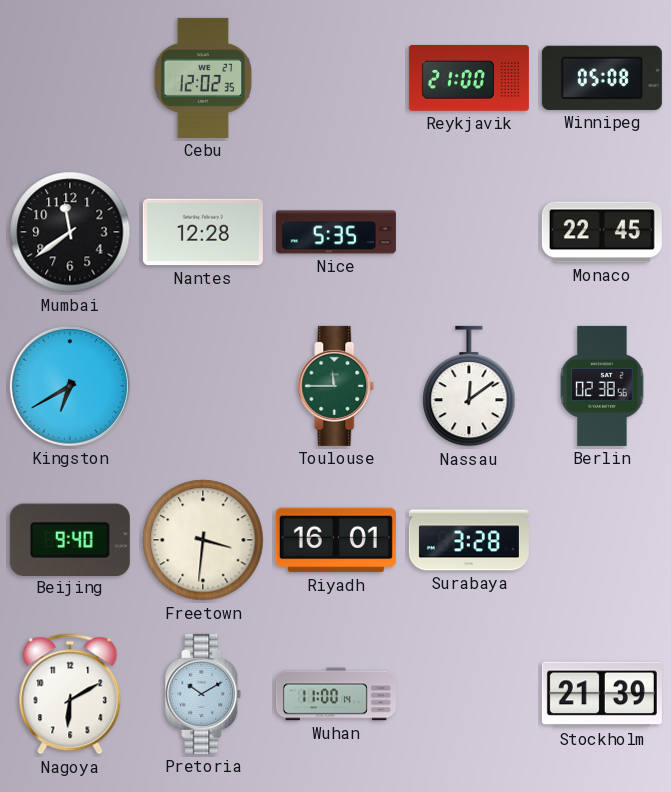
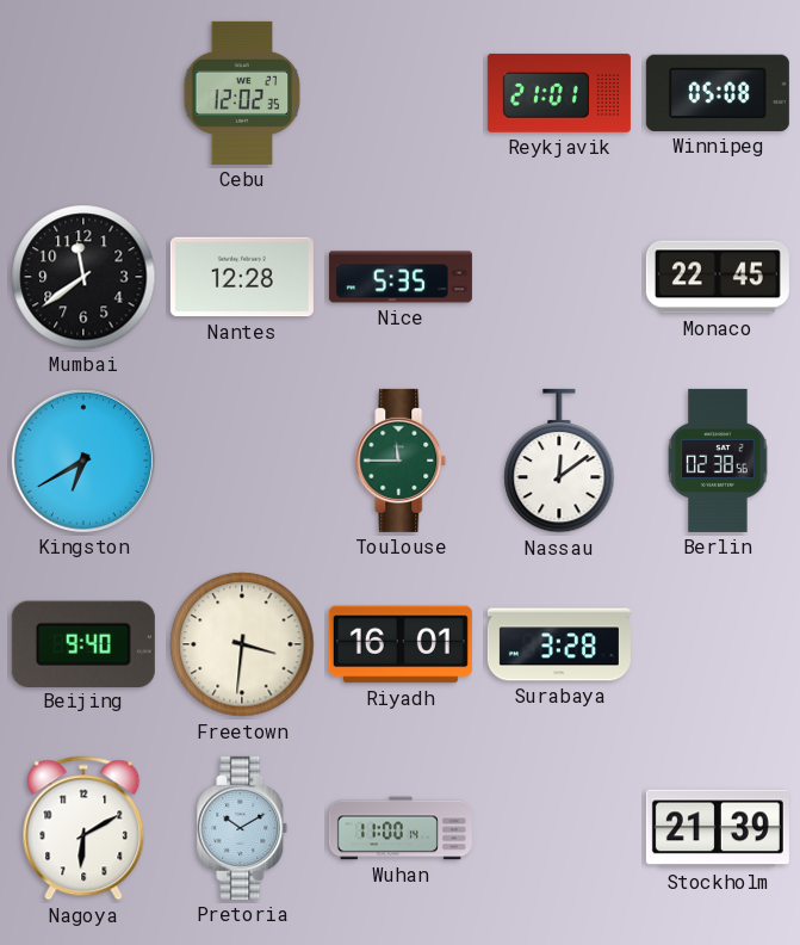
Reykjavik: 21:00 -> 21:01
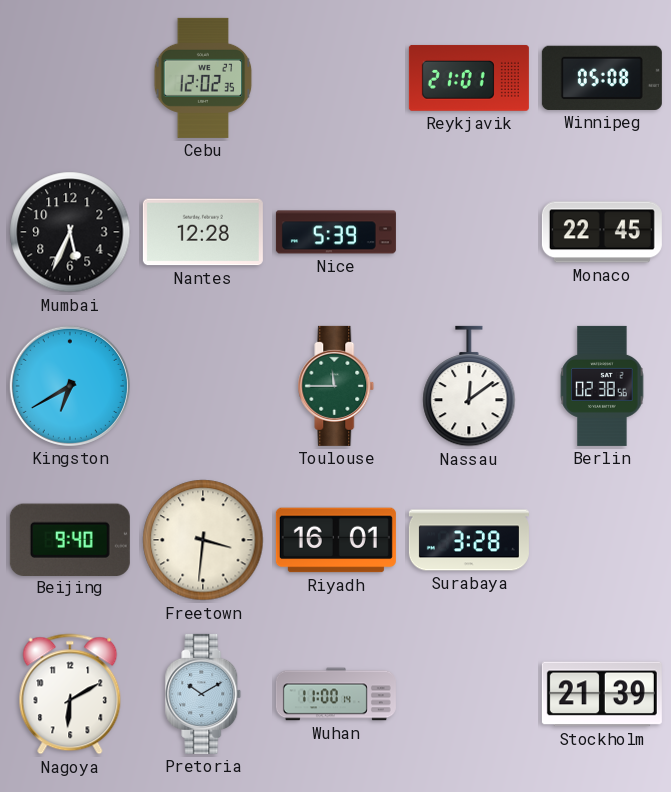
Mumbai: 11:39 -> 5:34
Nice: 5:35 -> 5:39
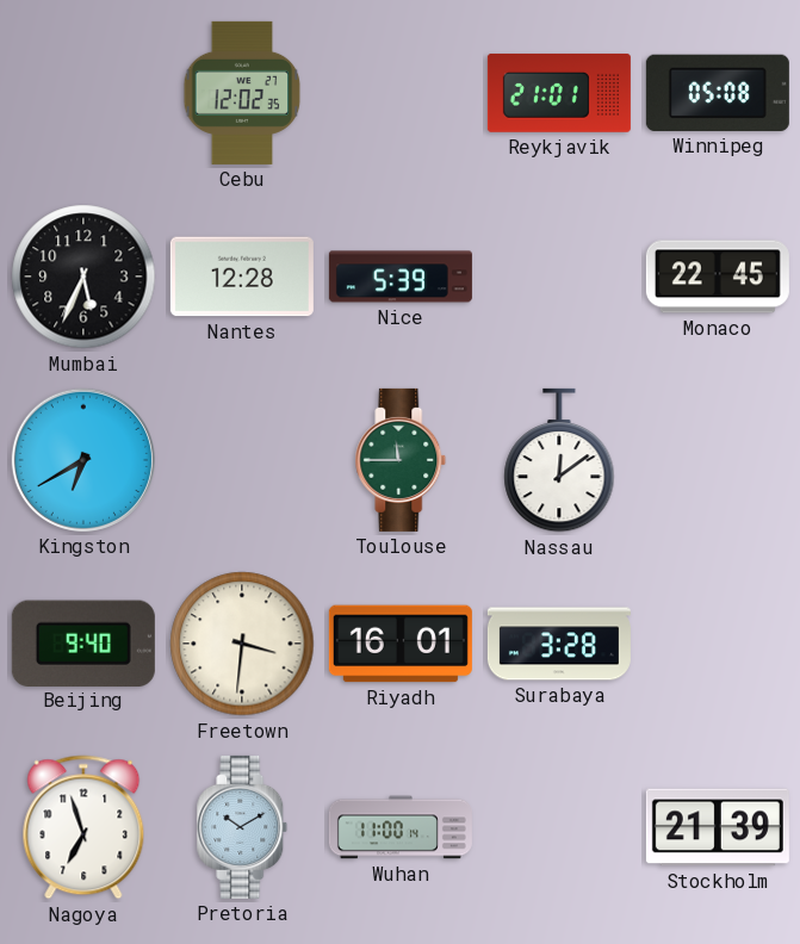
Berlin: 02:38 -> none
Nagoya: 6:10 -> 6:57
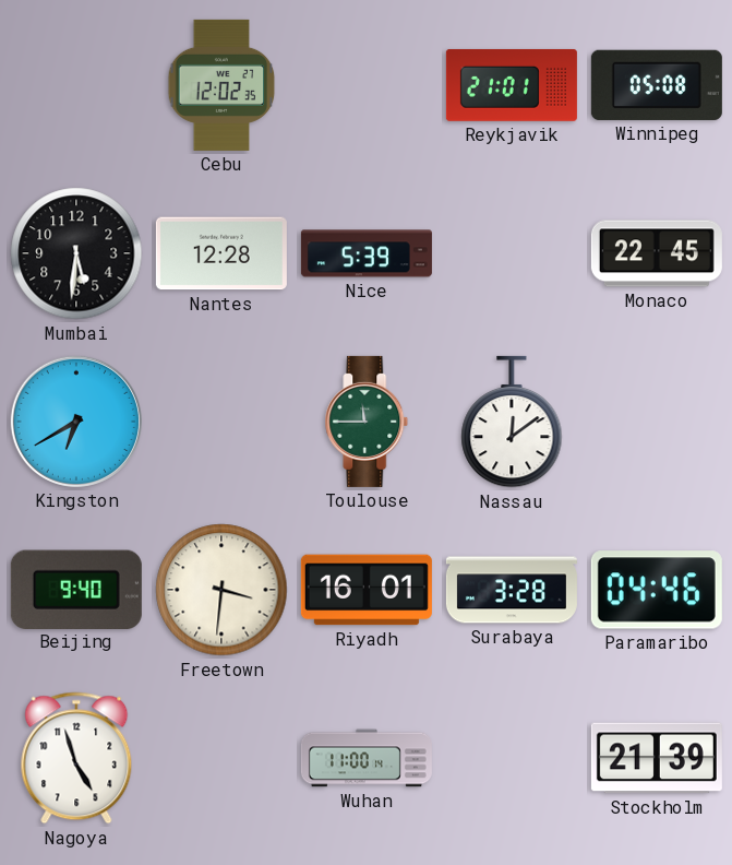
Mumbai: 5:34 -> 5:31
Paramaribo: none -> 04:46
Nagoya: 6:57 -> 4:57
Pretoria: 10:10 -> none
